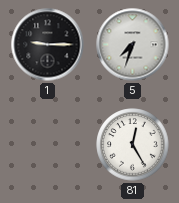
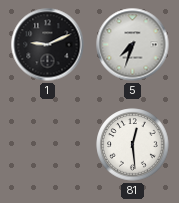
1: 9:15 -> 9:11
81: 12:25 -> 12:29
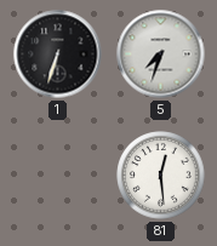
1: 9:11 -> 6:33
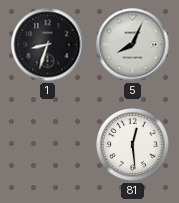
1: 6:33 -> 8:33
5: 7:33 -> 8:04
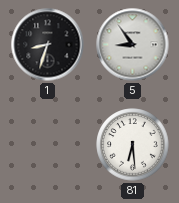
5: 8:04 -> 8:54
81: 12:29 -> 6:29
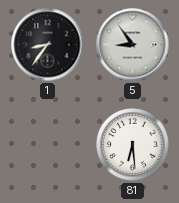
1: 8:33 -> 8:36
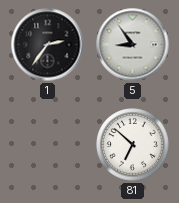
1: 8:36 -> 2:36
81: 6:29 -> 6:52
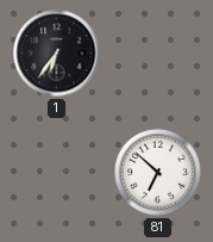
1: 2:36 -> 6:36
5: 8:54 -> none
